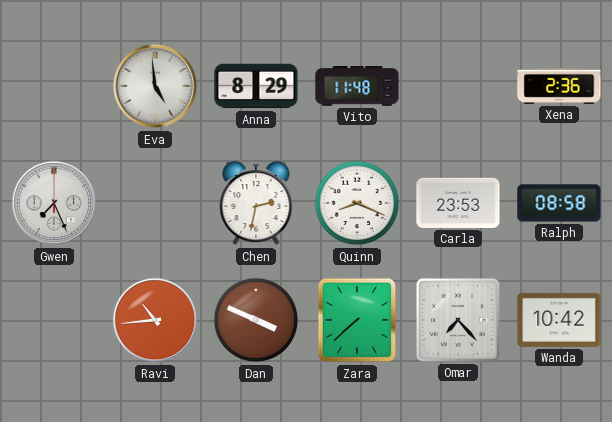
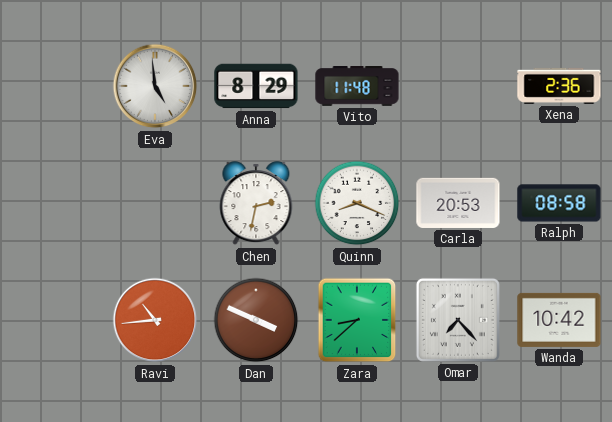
Gwen: 7:26 -> none
Carla: 23:53 -> 20:53
Zara: 7:38 -> 8:38
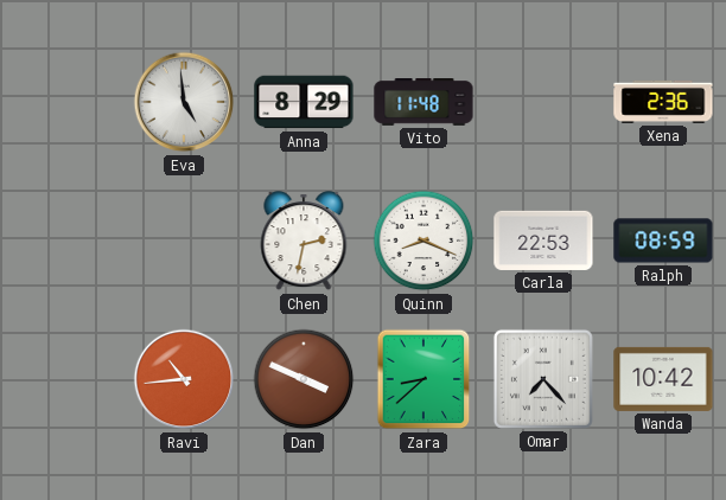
Carla: 20:53 -> 22:53
Ralph: 08:58 -> 08:59
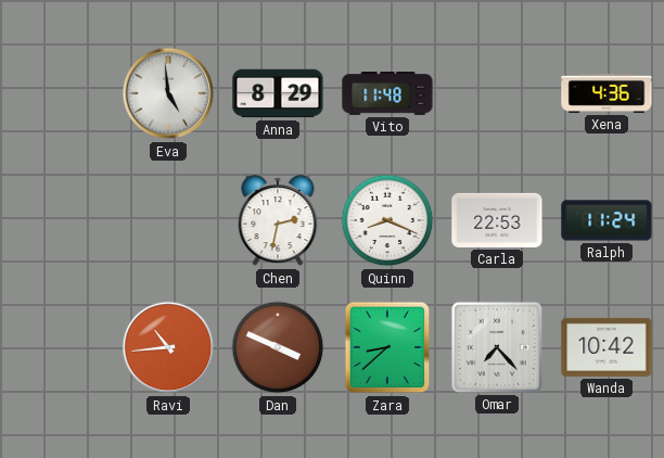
Xena: 2:36 -> 4:36
Ralph: 08:59 -> 11:24
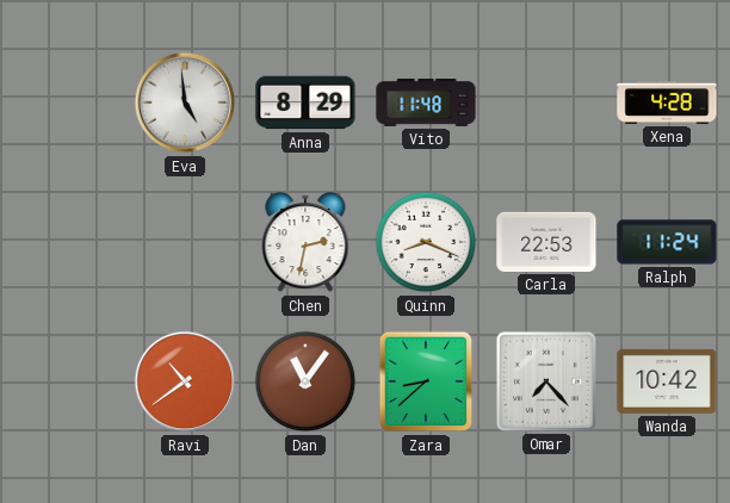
Xena: 4:36 -> 4:28
Ravi: 10:44 -> 10:39
Dan: 3:49 -> 11:06
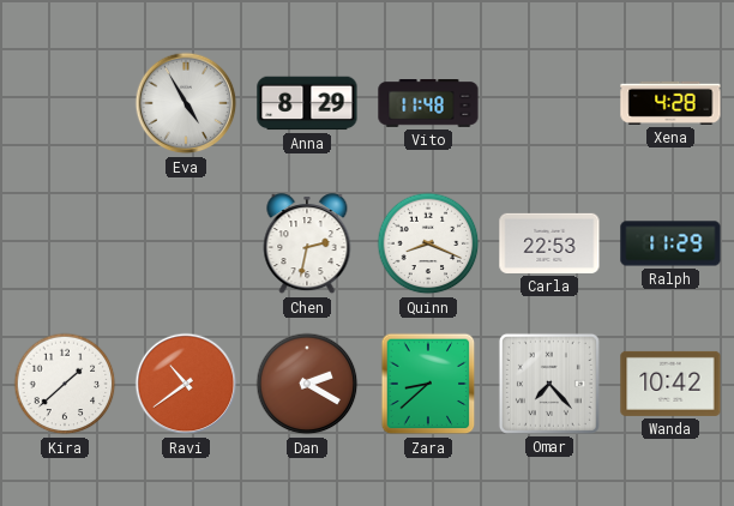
Eva: 4:59 -> 4:55
Ralph: 11:24 -> 11:29
Kira: none -> 1:38
Dan: 11:06 -> 2:20
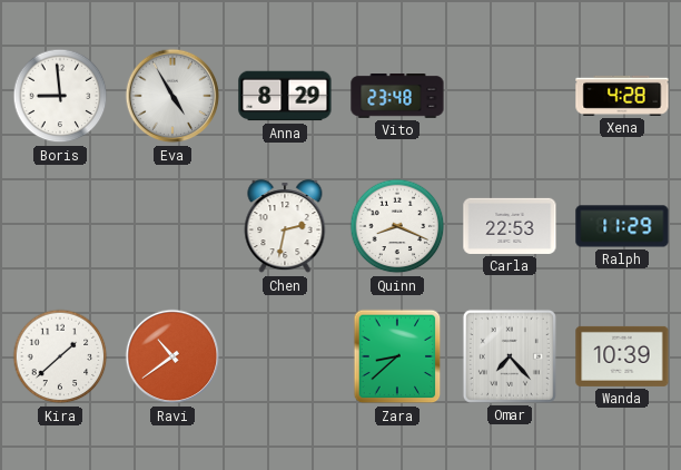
Boris: none -> 8:59
Vito: 11:48 -> 23:48
Dan: 2:20 -> none
Wanda: 10:42 -> 10:39
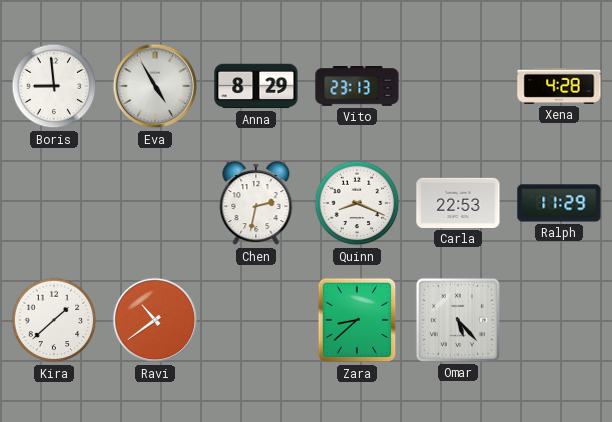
Vito: 23:48 -> 23:13
Omar: 7:23 -> 5:23
Wanda: 10:39 -> none
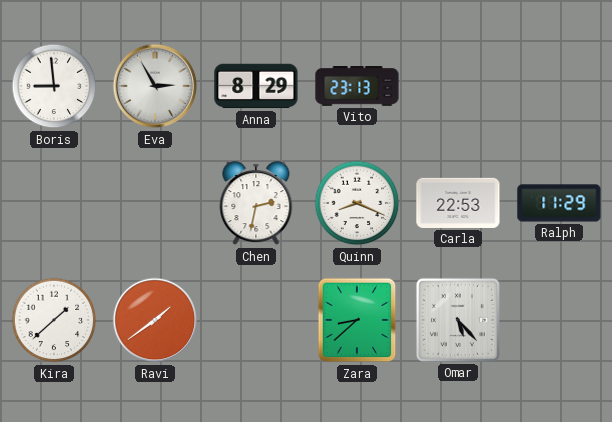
Eva: 4:55 -> 2:55
Xena: 4:28 -> none
Ravi: 10:39 -> 1:39
